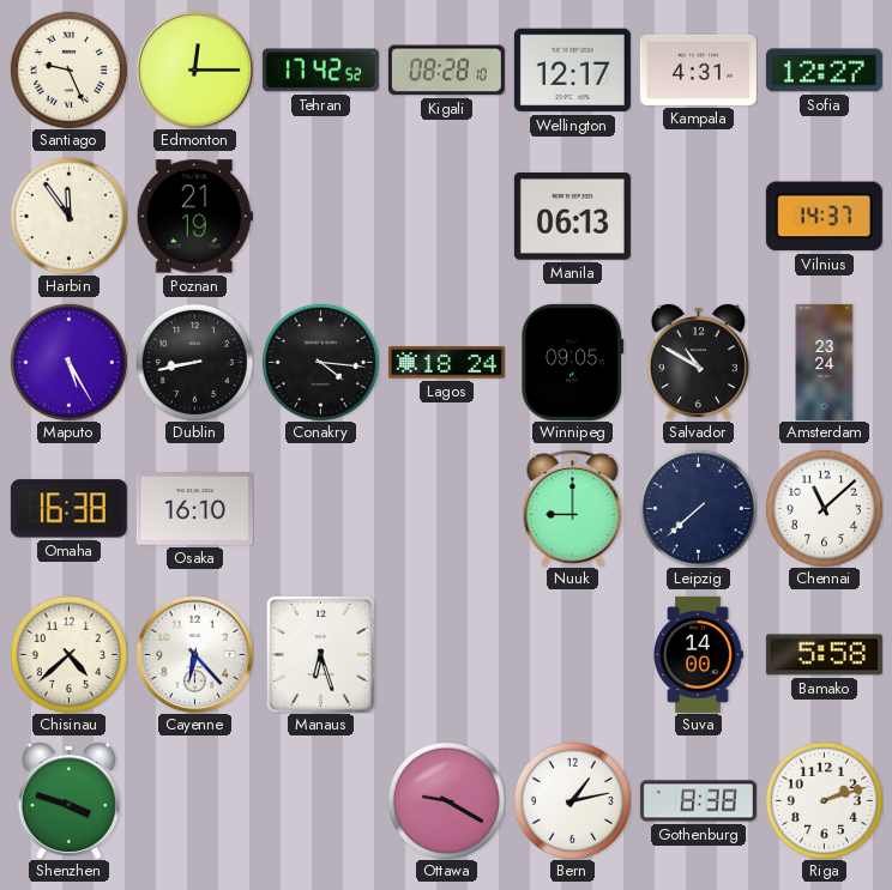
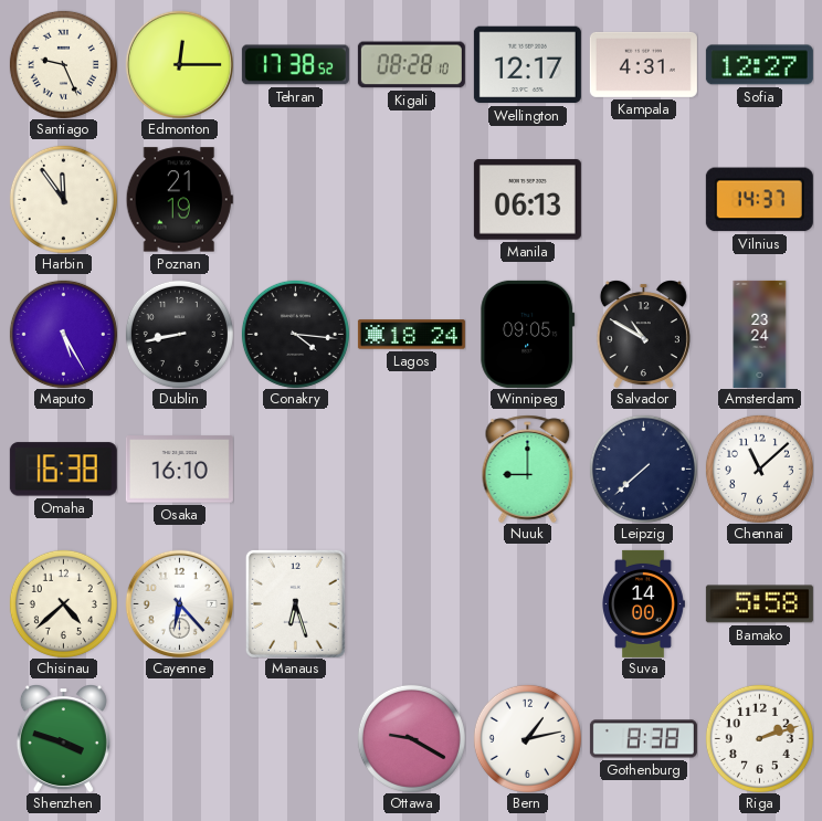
Tehran: 17:42 -> 17:38
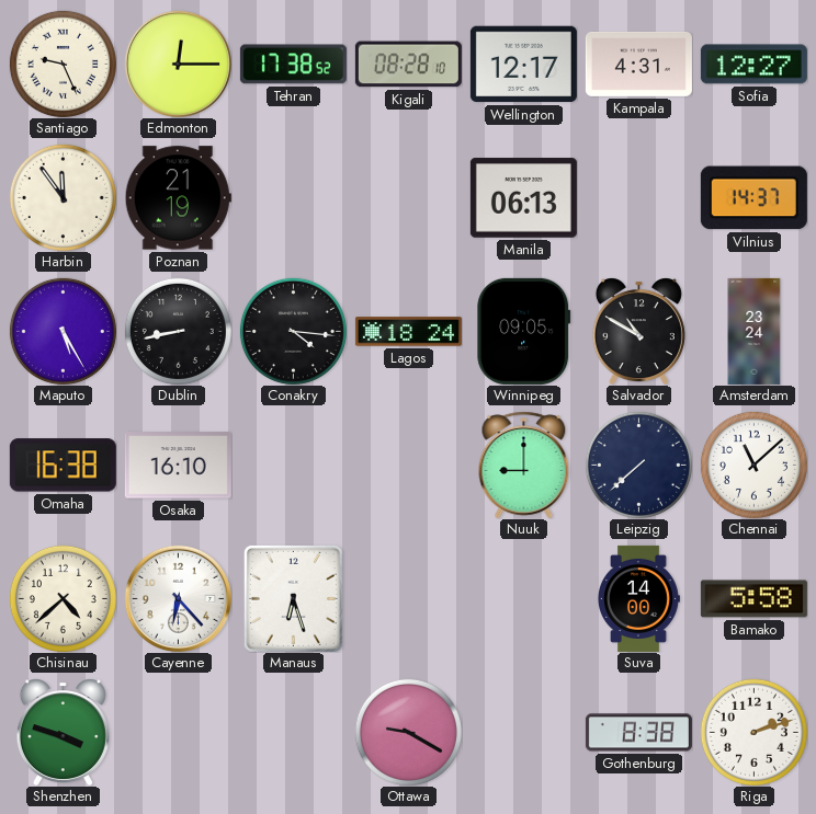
Bern: 1:13 -> none
